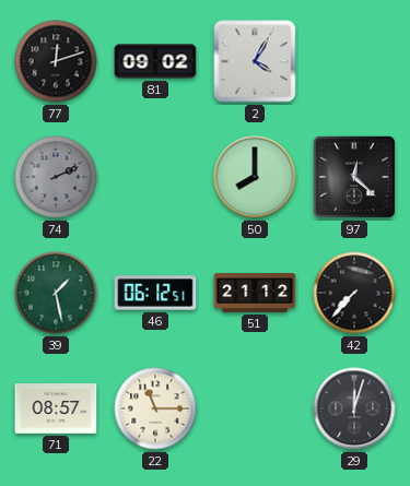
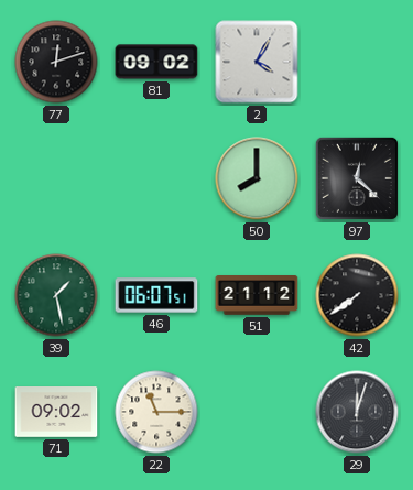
74: 2:11 -> none
46: 06:12 -> 06:07
42: 7:37 -> 7:39
71: 08:57 -> 09:02
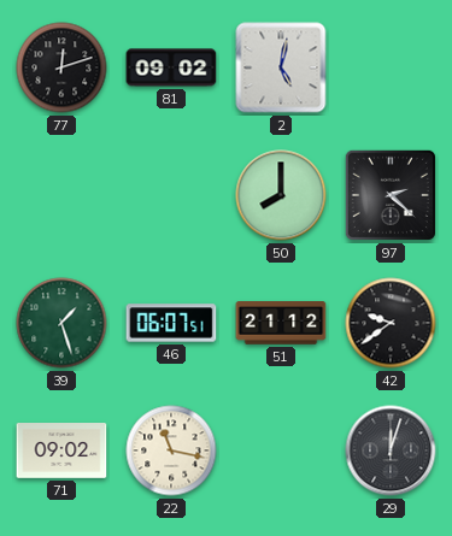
2: 4:05 -> 5:02
97: 12:22 -> 2:22
39: 1:28 -> 1:27
42: 7:39 -> 9:39
22: 11:15 -> 11:17
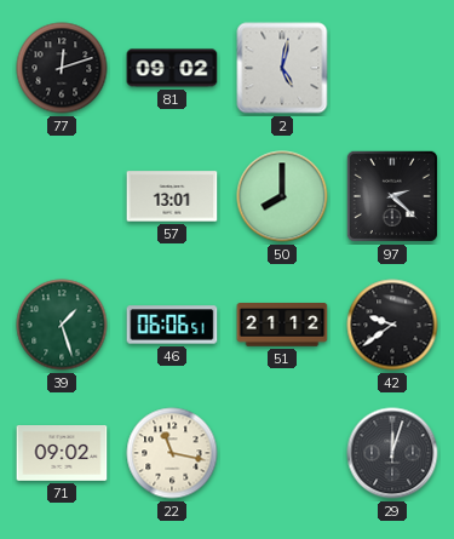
57: none -> 13:01
46: 06:07 -> 06:06
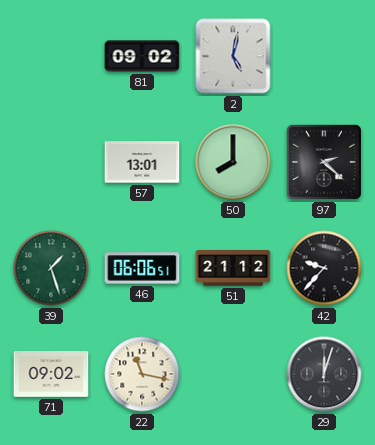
77: 12:12 -> none
42: 9:39 -> 9:37
